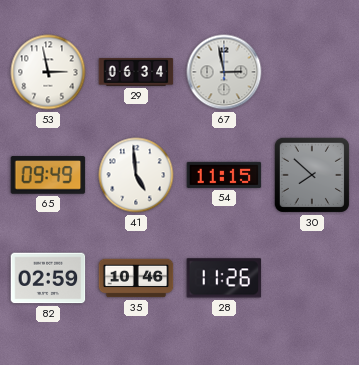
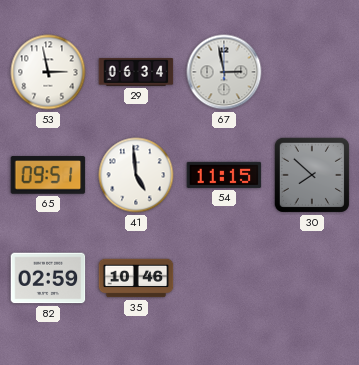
65: 09:49 -> 09:51
28: 11:26 -> none
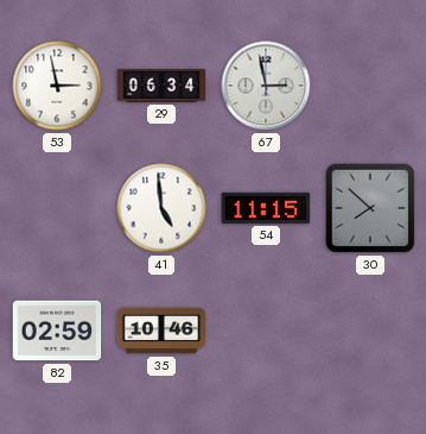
65: 09:51 -> none
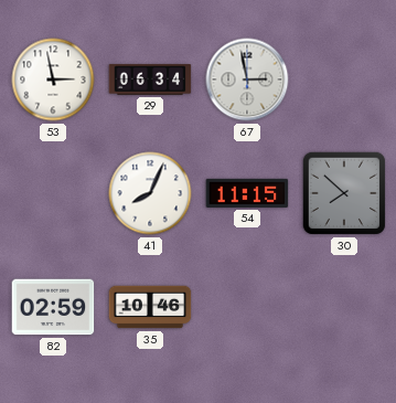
41: 4:59 -> 8:04
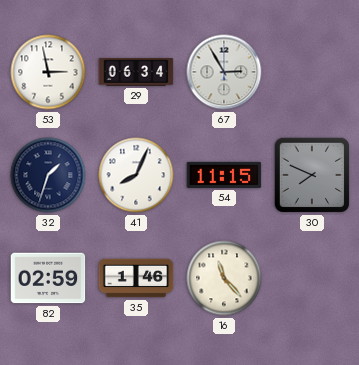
67: 2:58 -> 2:55
32: none -> 1:33
30: 7:52 -> 7:49
35: 10:46 -> 1:46
16: none -> 11:23
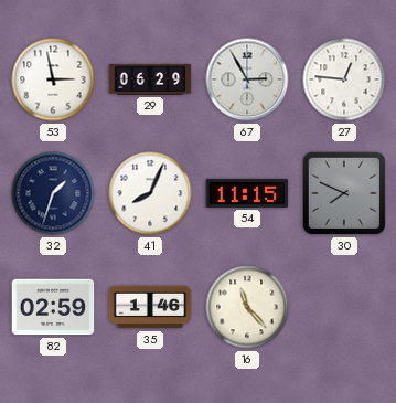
29: 06:34 -> 06:29
27: none -> 12:46
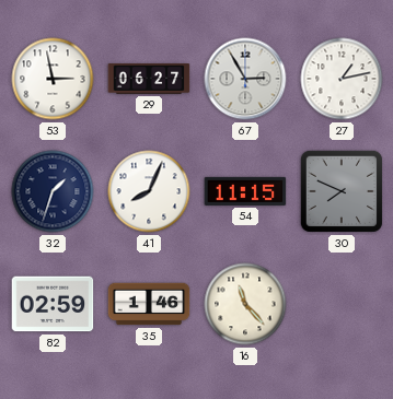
29: 06:29 -> 06:27
27: 12:46 -> 1:13
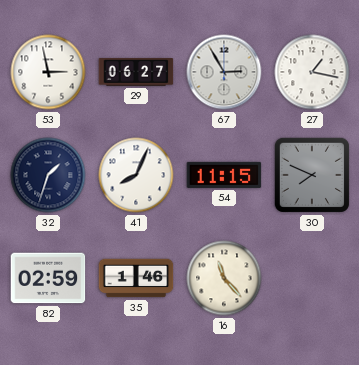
27: 1:13 -> 1:17
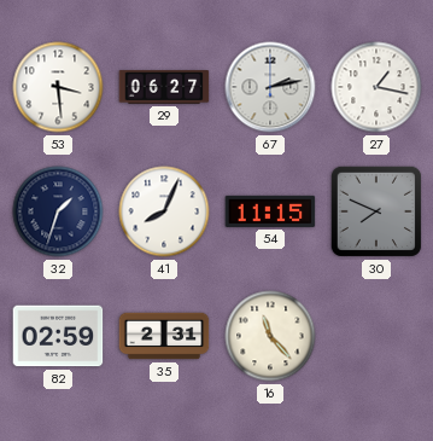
53: 2:58 -> 3:29
67: 2:55 -> 2:13
35: 1:46 -> 2:31
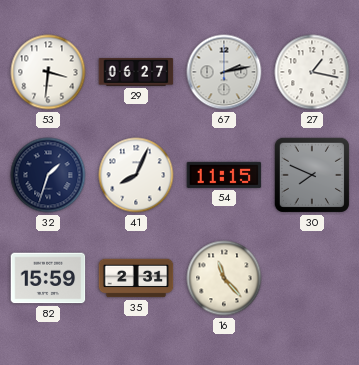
53: 3:29 -> 3:31
82: 02:59 -> 15:59
